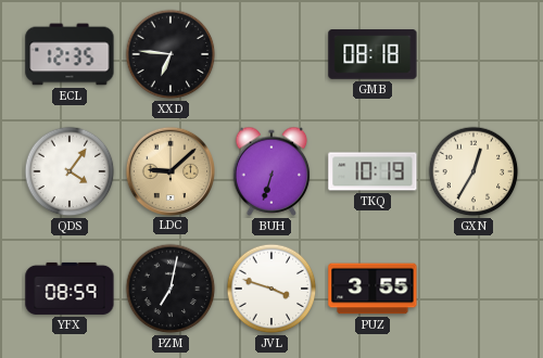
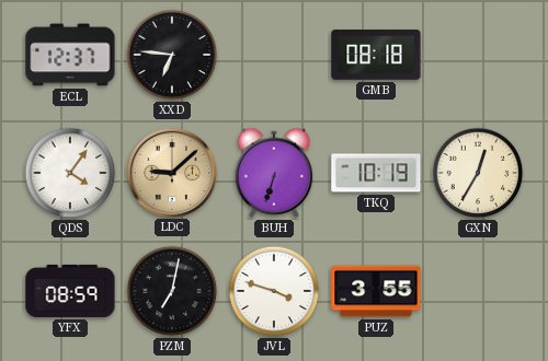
ECL: 12:35 -> 12:37
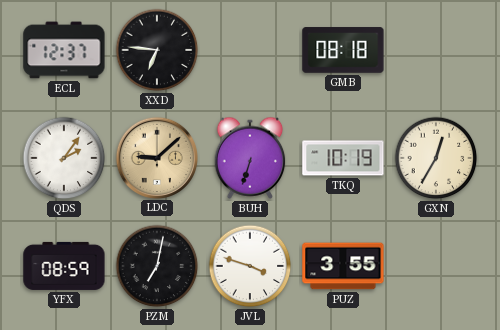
QDS: 4:06 -> 2:06
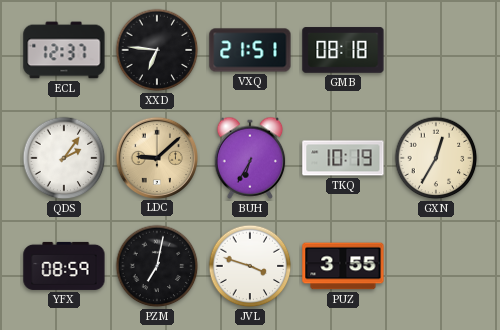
VXQ: none -> 21:51
BUH: 6:33 -> 6:35
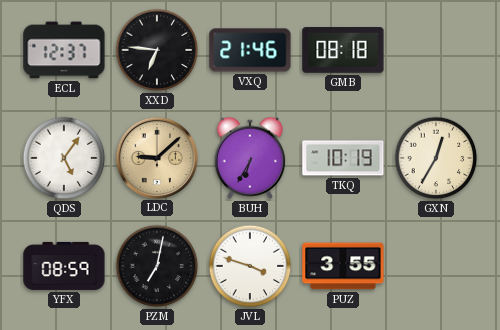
VXQ: 21:51 -> 21:46
QDS: 2:06 -> 5:06
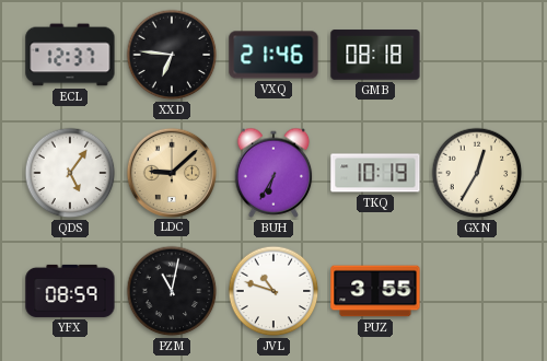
PZM: 7:02 -> 11:02
JVL: 3:48 -> 10:48
